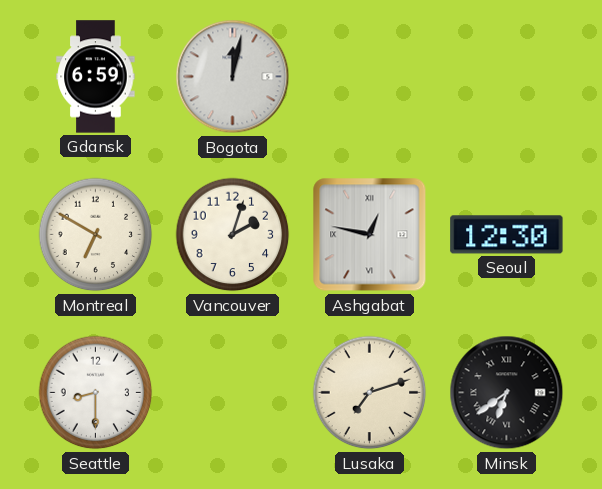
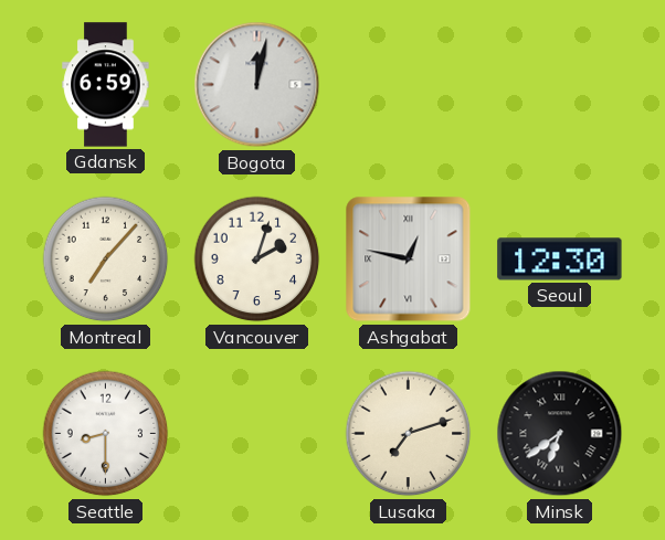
Montreal: 6:50 -> 7:07
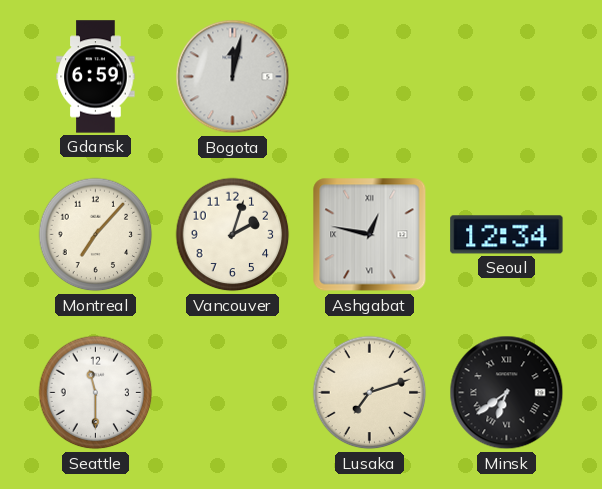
Seoul: 12:30 -> 12:34
Seattle: 8:30 -> 11:30
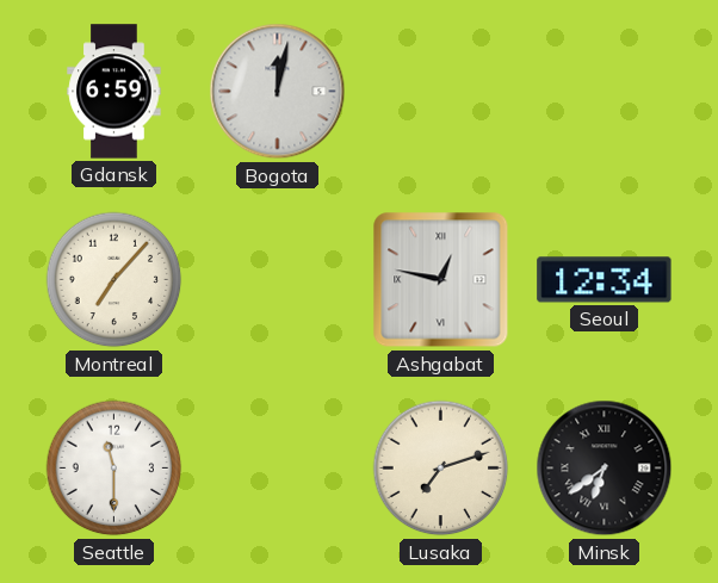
Vancouver: 2:03 -> none
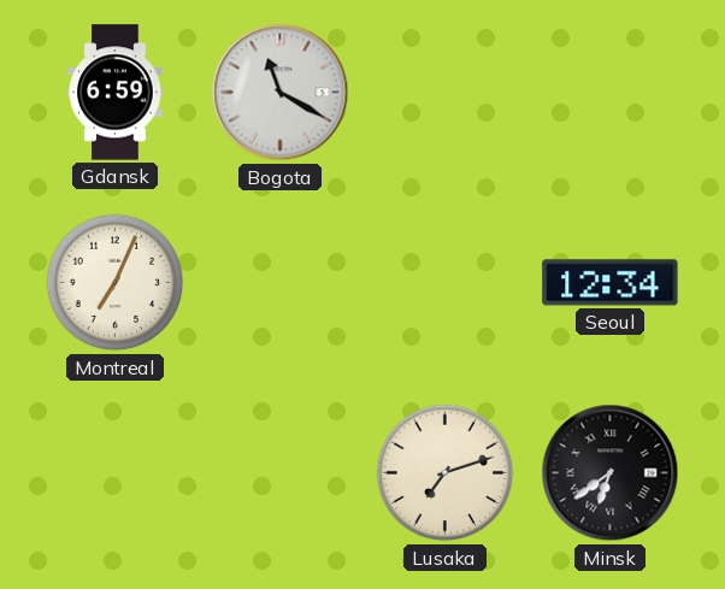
Bogota: 12:02 -> 11:20
Montreal: 7:07 -> 7:04
Ashgabat: 12:47 -> none
Seattle: 11:30 -> none
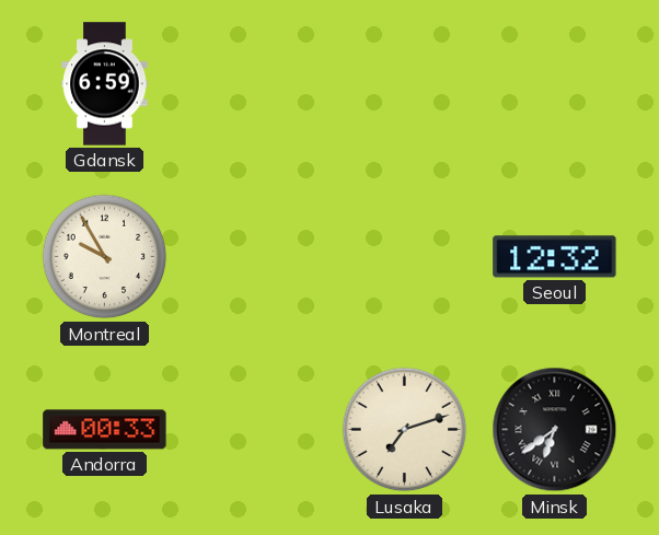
Bogota: 11:20 -> none
Montreal: 7:04 -> 9:55
Seoul: 12:34 -> 12:32
Andorra: none -> 00:33
